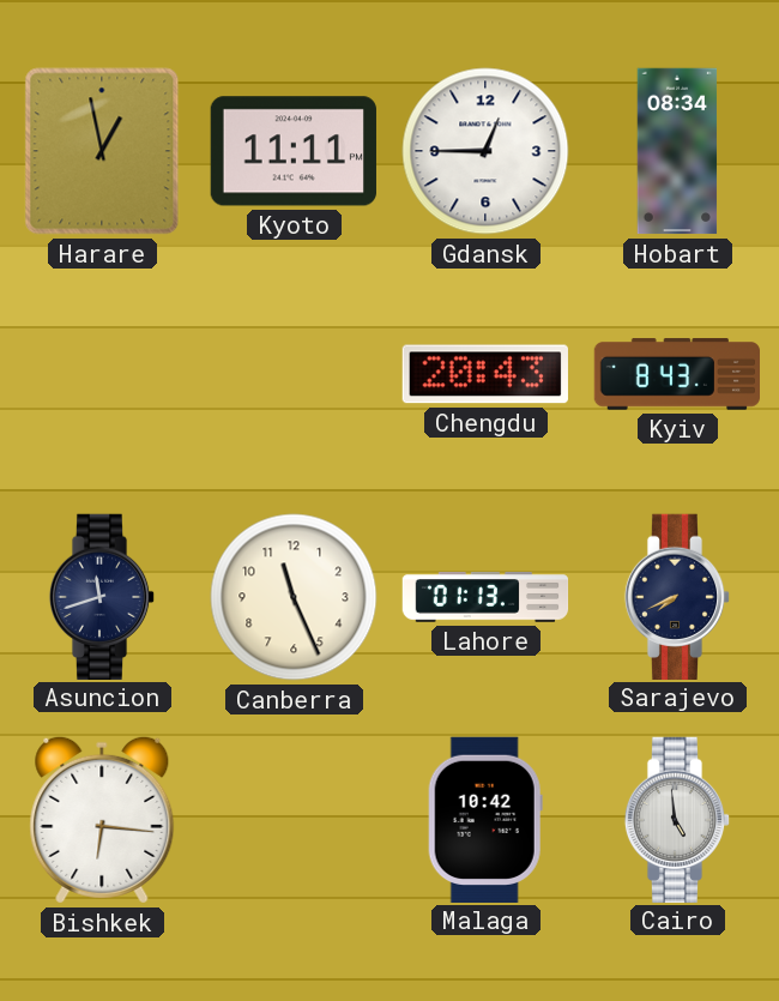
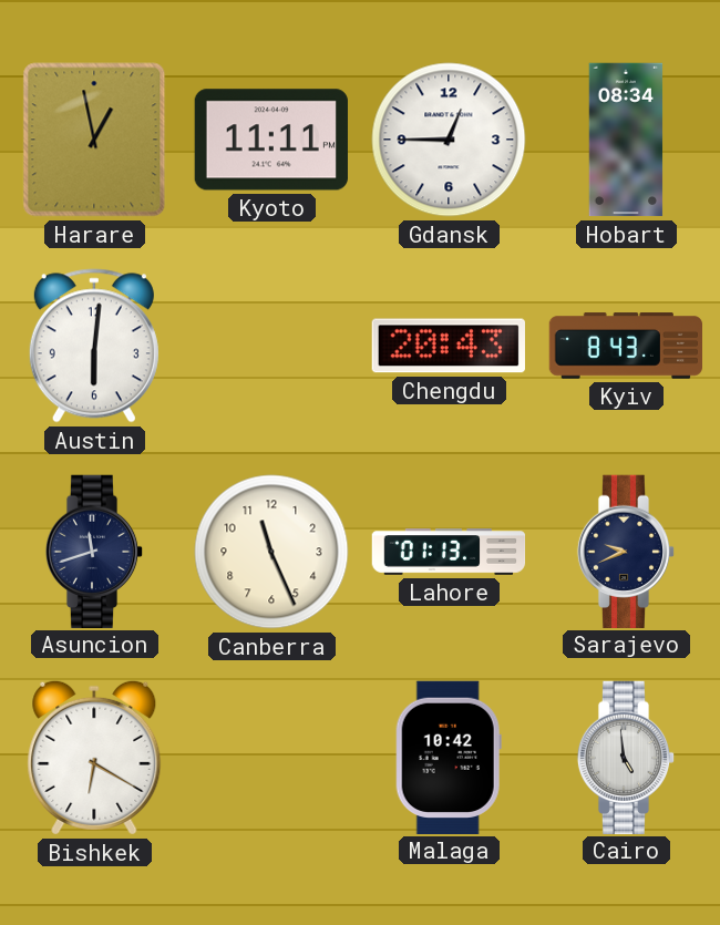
Austin: none -> 6:01
Sarajevo: 7:41 -> 9:41
Bishkek: 6:16 -> 6:20
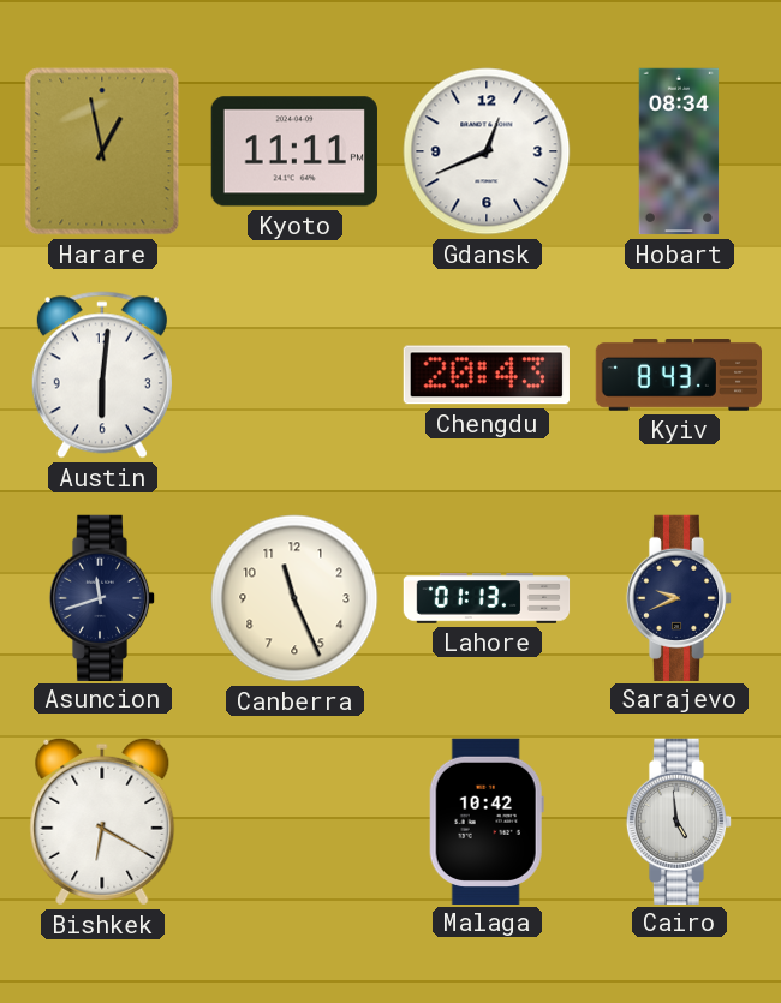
Gdansk: 12:45 -> 12:41
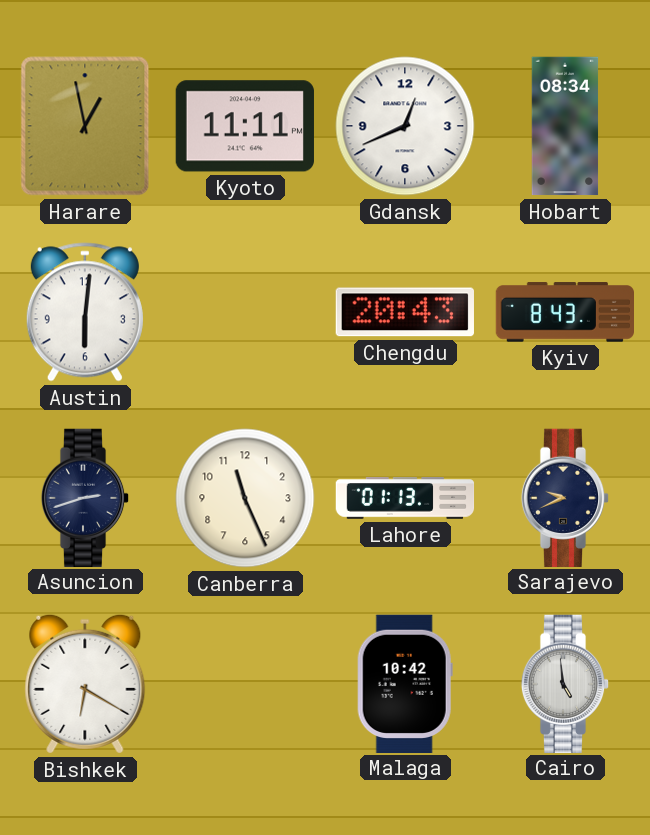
Asuncion: 11:42 -> 2:42
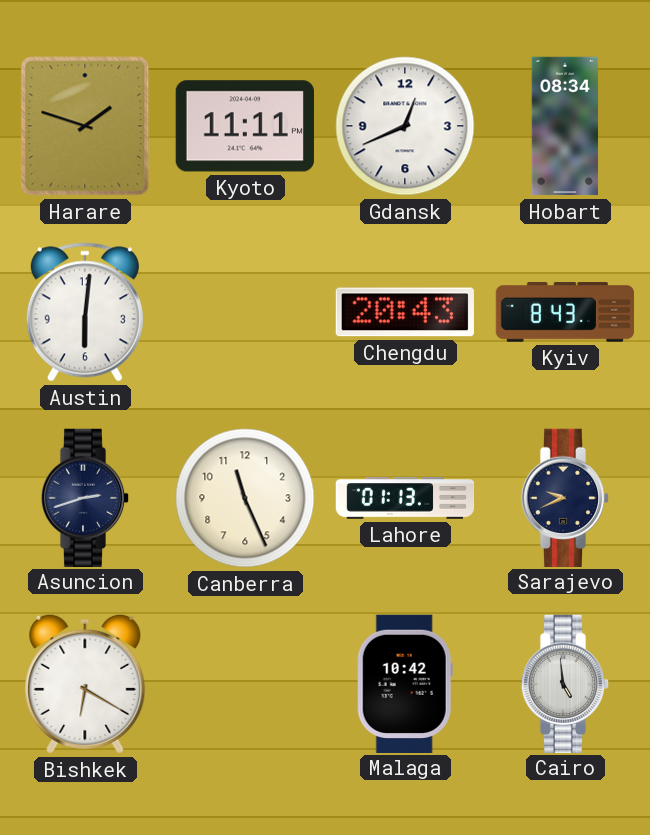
Harare: 12:58 -> 1:48
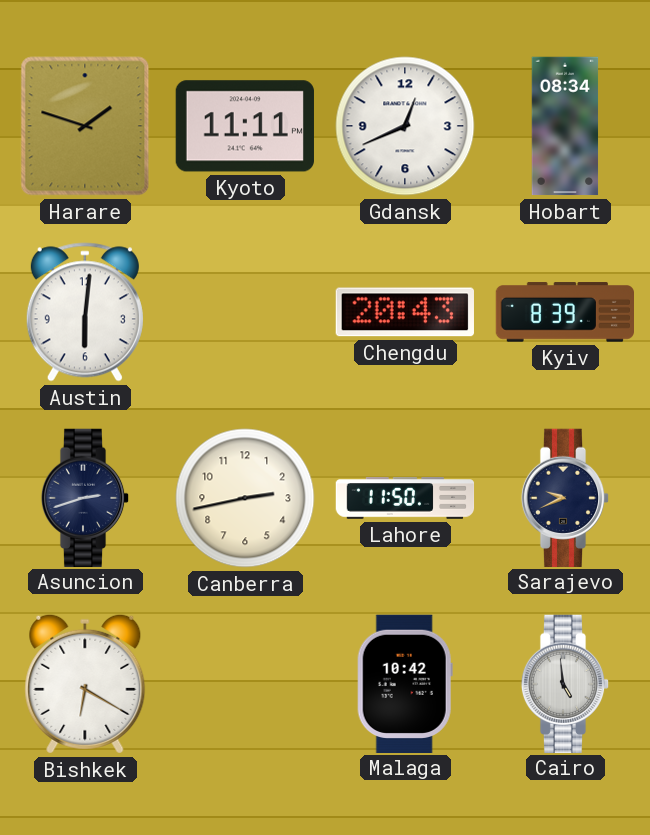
Kyiv: 8:43 -> 8:39
Canberra: 11:26 -> 2:43
Lahore: 01:13 -> 11:50
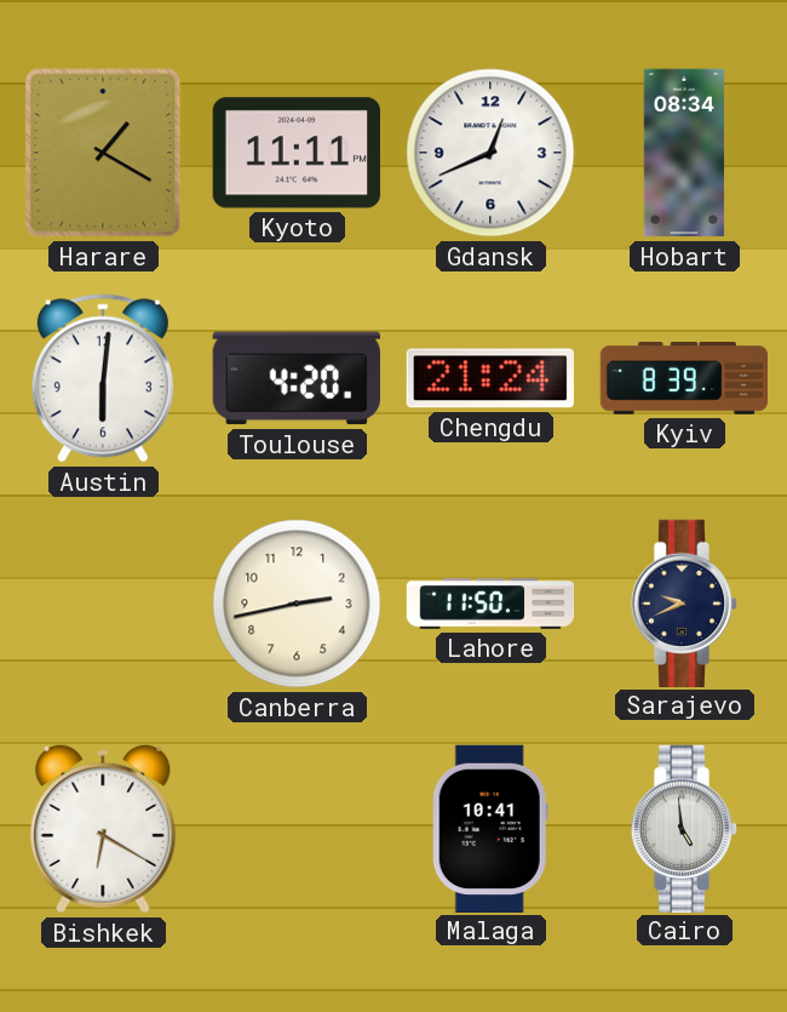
Harare: 1:48 -> 1:20
Toulouse: none -> 4:20
Chengdu: 20:43 -> 21:24
Asuncion: 2:42 -> none
Malaga: 10:42 -> 10:41
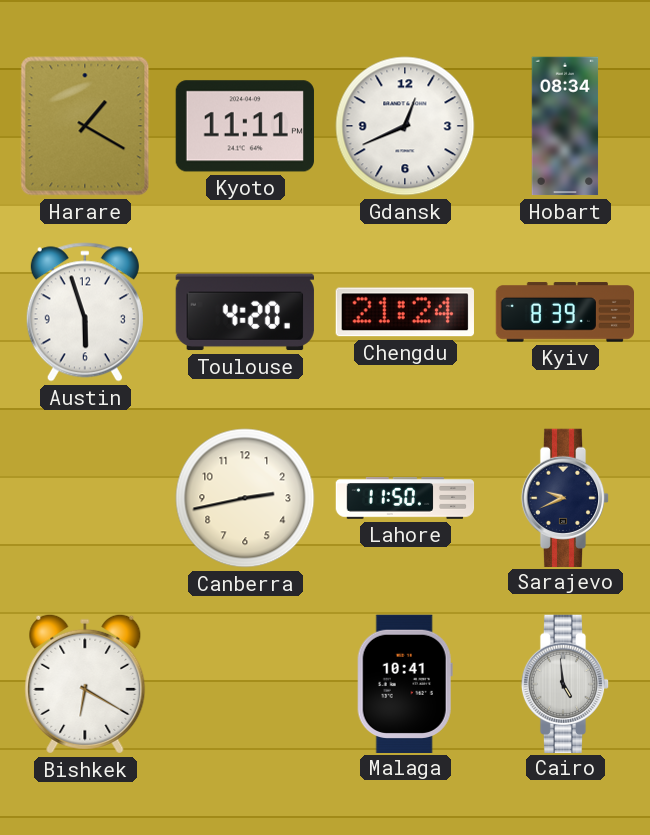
Austin: 6:01 -> 5:57
